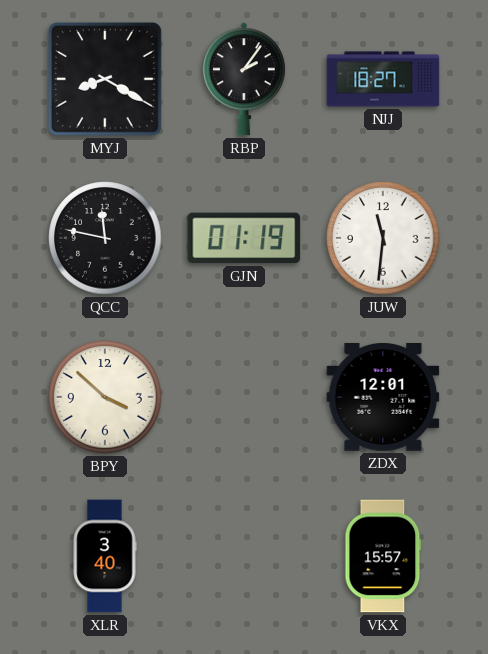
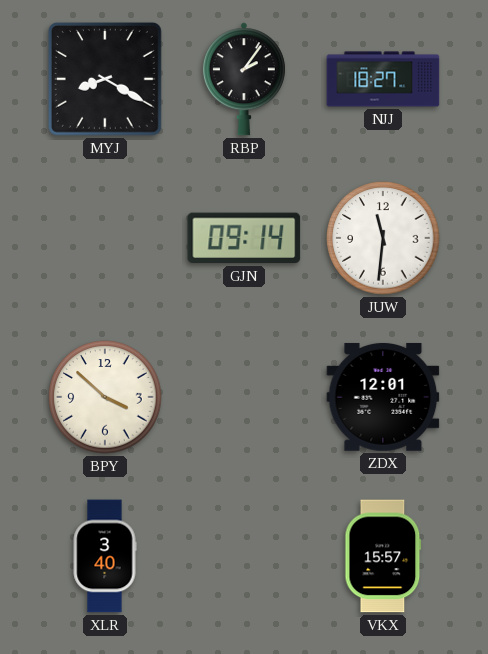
QCC: 11:47 -> none
GJN: 01:19 -> 09:14
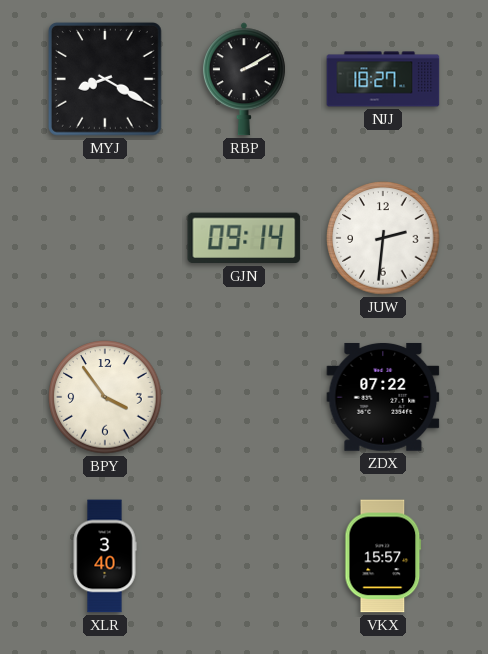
RBP: 2:06 -> 2:10
JUW: 11:31 -> 2:31
BPY: 3:52 -> 3:54
ZDX: 12:01 -> 07:22
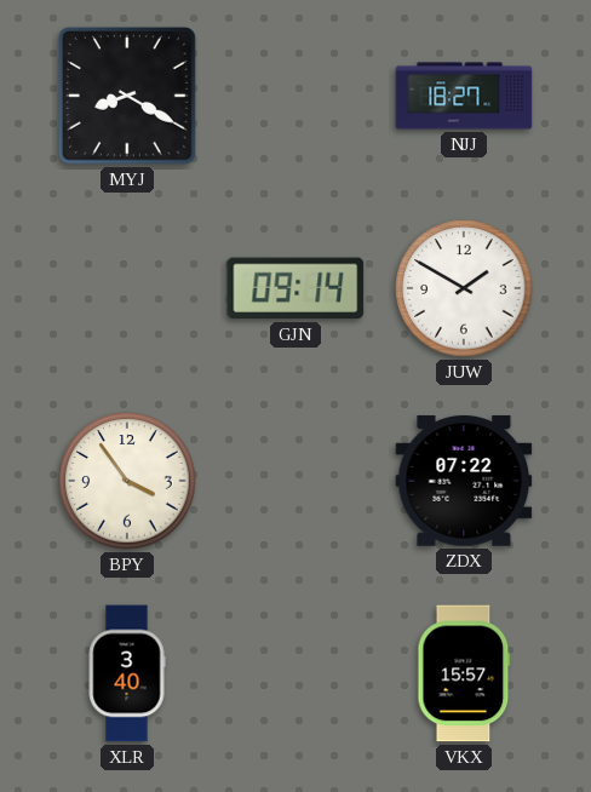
RBP: 2:10 -> none
JUW: 2:31 -> 1:50
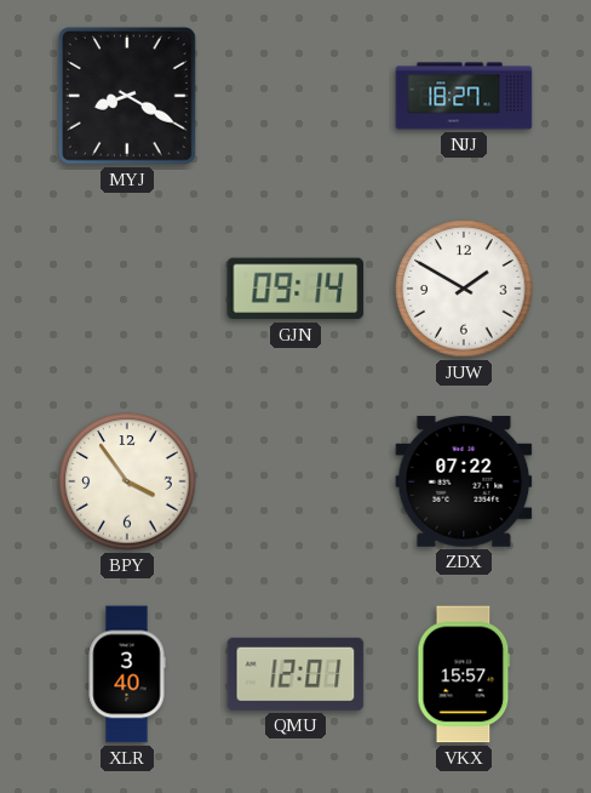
QMU: none -> 12:01
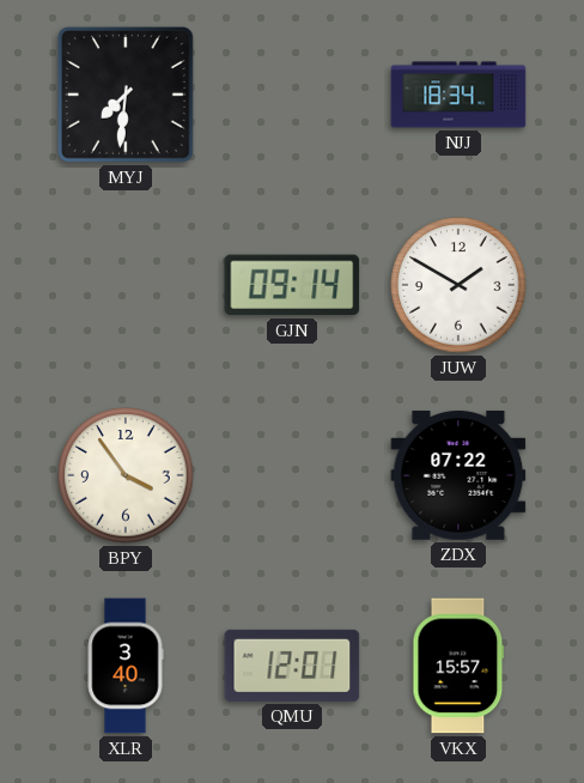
MYJ: 8:20 -> 7:31
NJJ: 18:27 -> 18:34
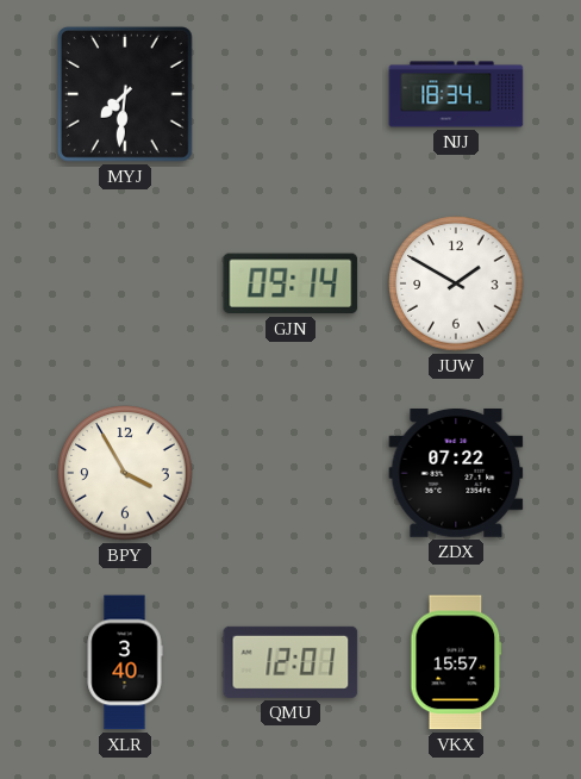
BPY: 3:54 -> 3:55
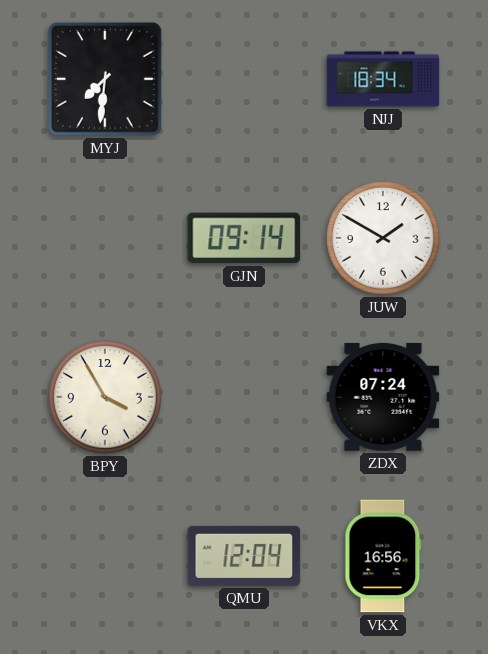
ZDX: 07:22 -> 07:24
XLR: 3:40 -> none
QMU: 12:01 -> 12:04
VKX: 15:57 -> 16:56
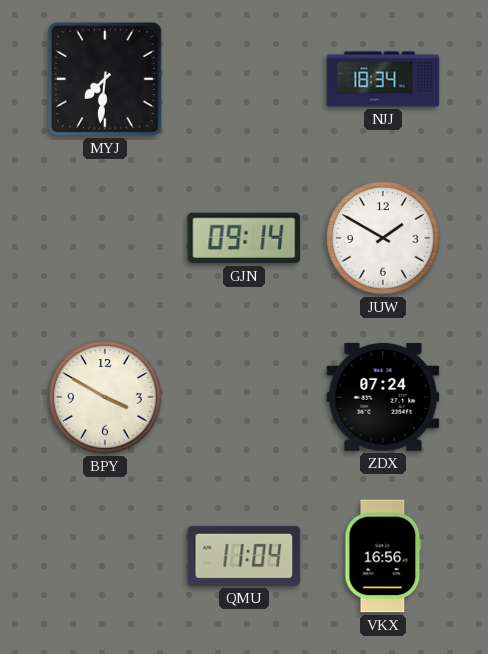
BPY: 3:55 -> 3:50
QMU: 12:04 -> 11:04
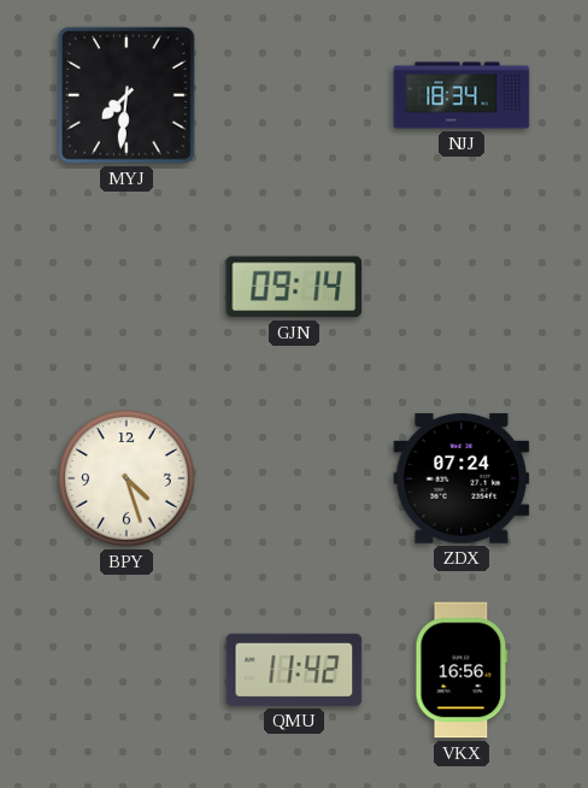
JUW: 1:50 -> none
BPY: 3:50 -> 4:27
QMU: 11:04 -> 11:42
